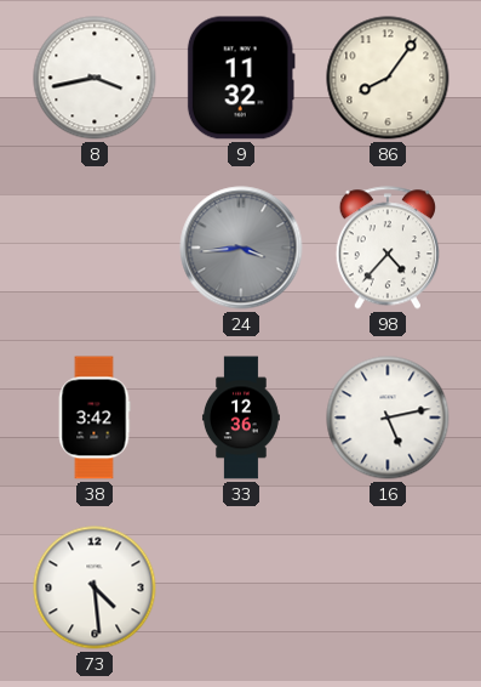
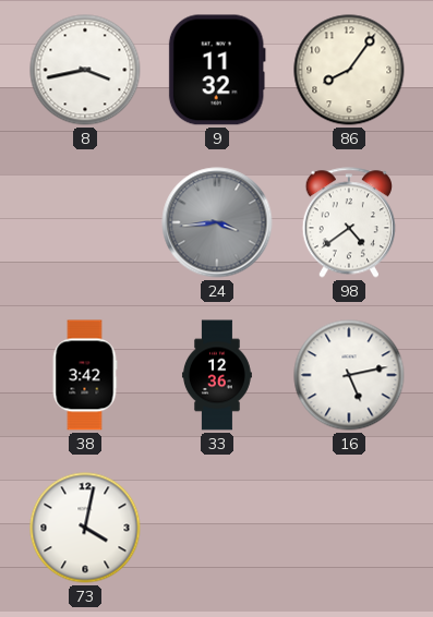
98: 4:37 -> 4:39
73: 4:29 -> 4:02
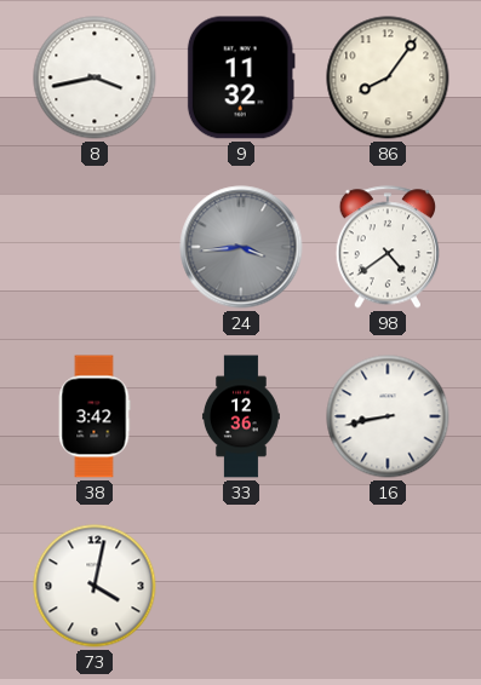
16: 5:13 -> 8:43
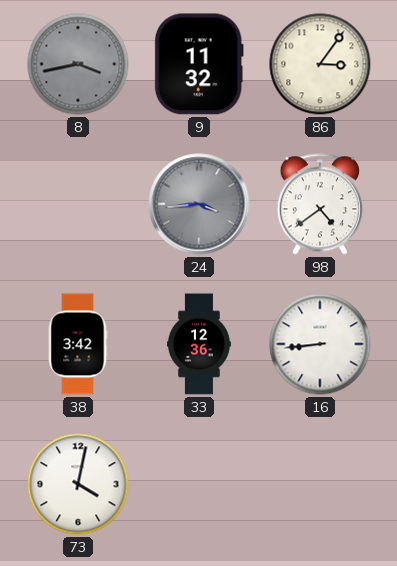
8 dial: white -> grey
86: 8:06 -> 3:06
16: 8:43 -> 8:44
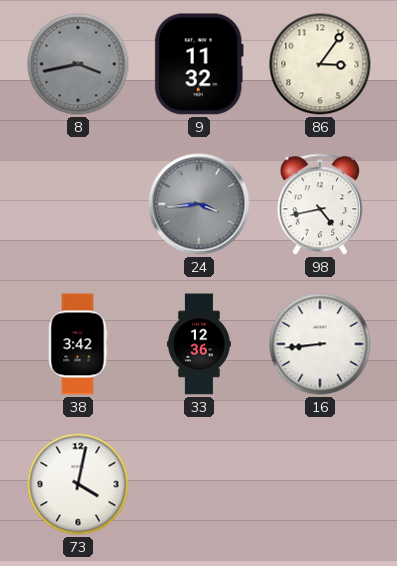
98: 4:39 -> 4:43
